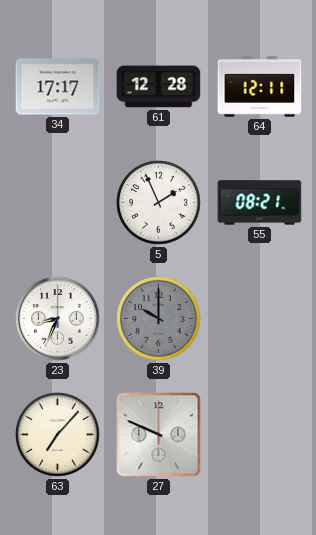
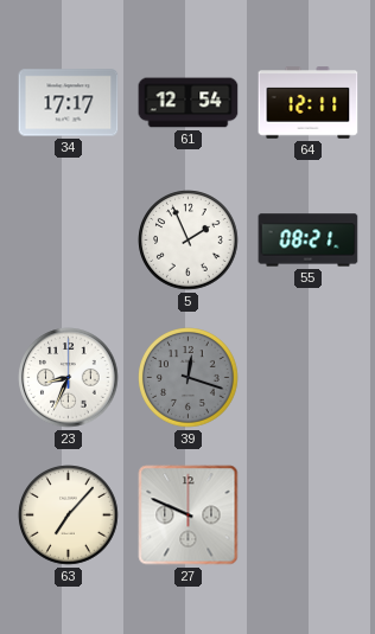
61: 12:28 -> 12:54
39: 10:00 -> 12:18
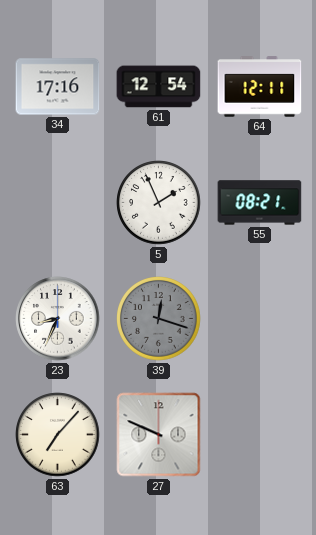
34: 17:17 -> 17:16
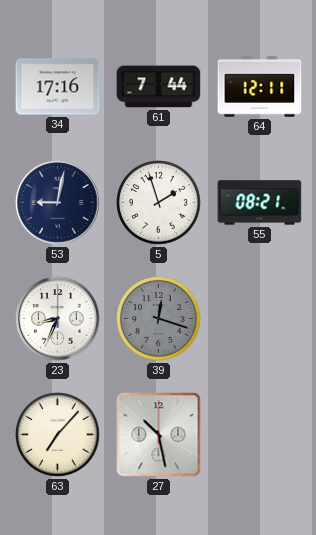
61: 12:54 -> 7:44
53: none -> 9:02
5: 1:56 -> 1:57
27: 9:49 -> 10:28
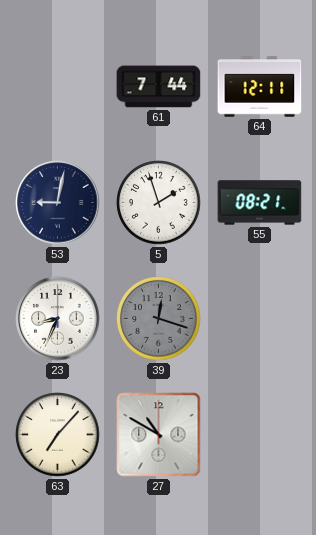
34: 17:16 -> none
27: 10:28 -> 10:50
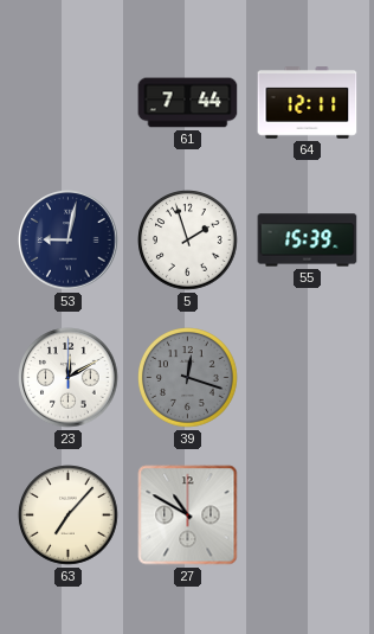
55: 08:21 -> 15:39
23: 8:34 -> 12:10
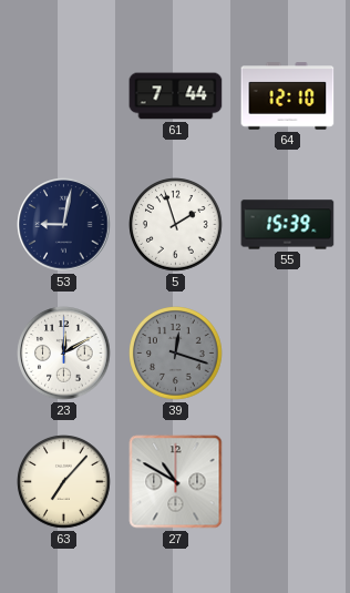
64: 12:11 -> 12:10
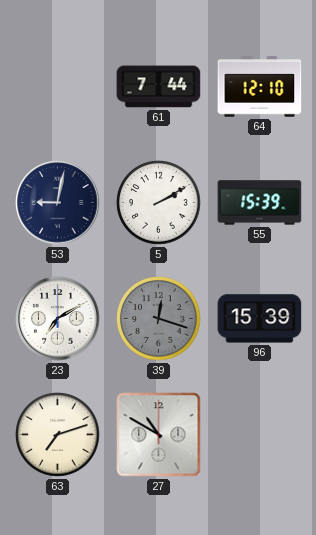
5: 1:57 -> 2:10
23: 12:10 -> 7:10
96: none -> 15:39
63: 7:07 -> 7:12
